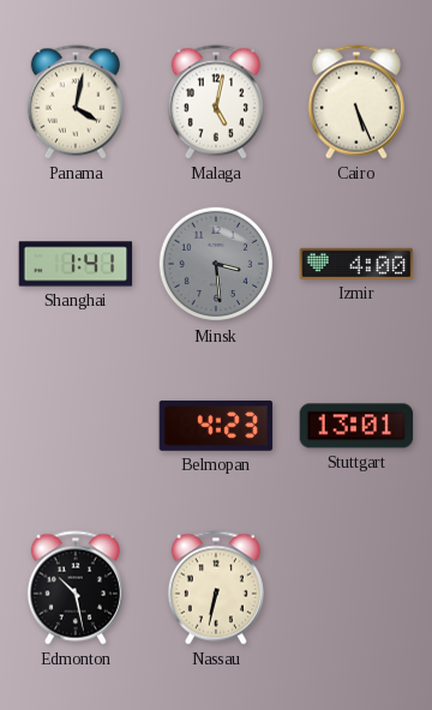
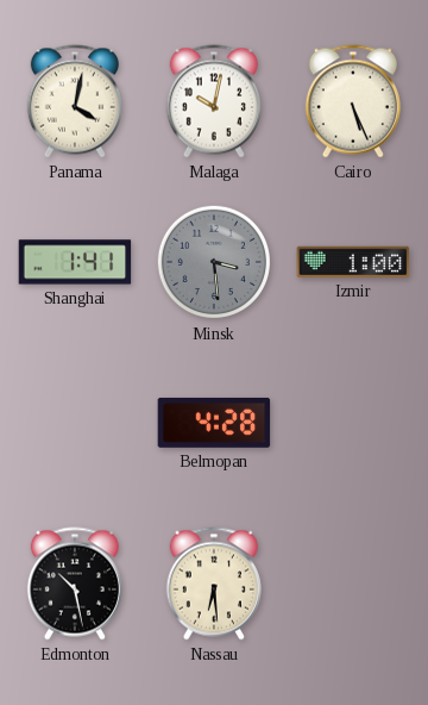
Malaga: 5:02 -> 10:02
Izmir: 4:00 -> 1:00
Belmopan: 4:23 -> 4:28
Stuttgart: 13:01 -> none
Nassau: 6:32 -> 6:29
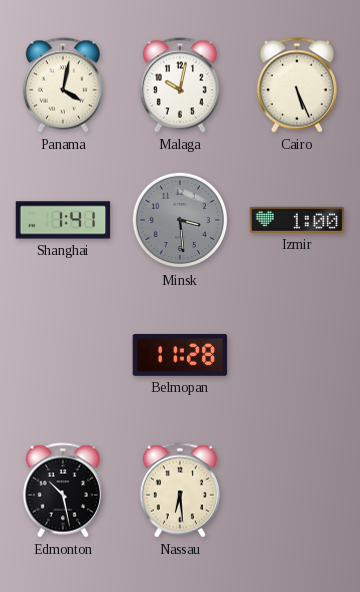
Belmopan: 4:28 -> 11:28
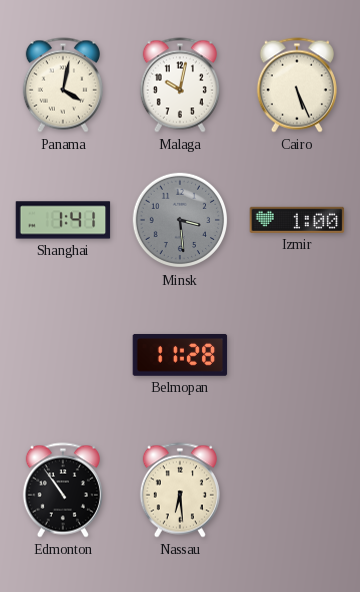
Edmonton: 10:28 -> 10:54
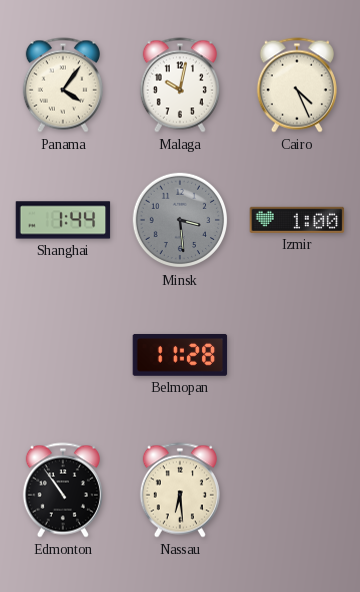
Panama: 4:02 -> 4:06
Cairo: 5:26 -> 4:26
Shanghai: 1:41 -> 1:44
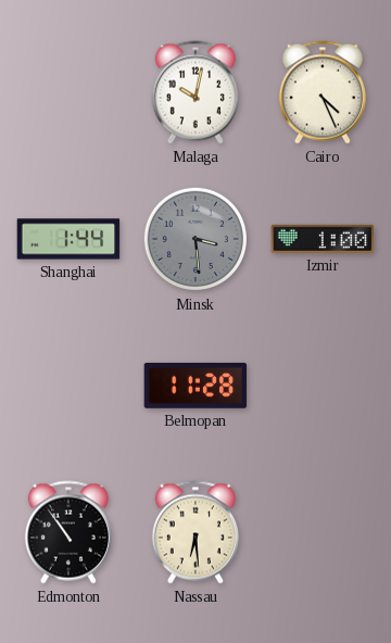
Panama: 4:06 -> none
